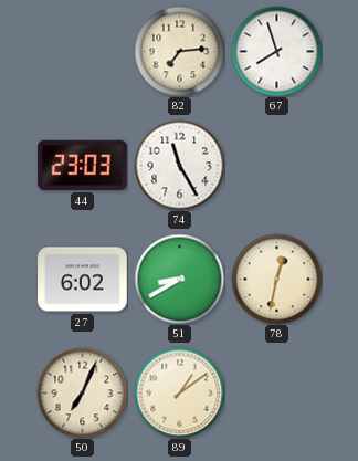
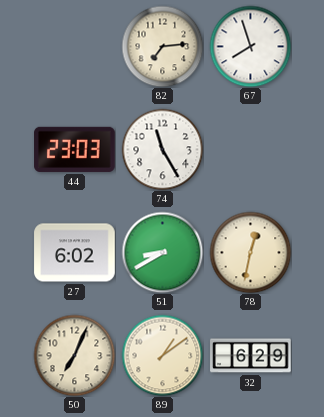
32: none -> 6:29
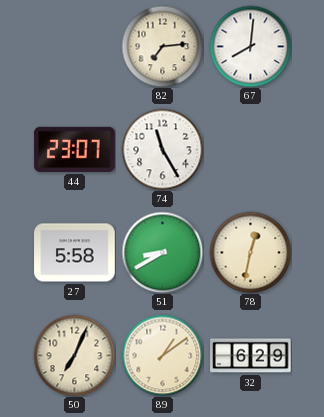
67: 7:57 -> 8:01
44: 23:03 -> 23:07
27: 6:02 -> 5:58
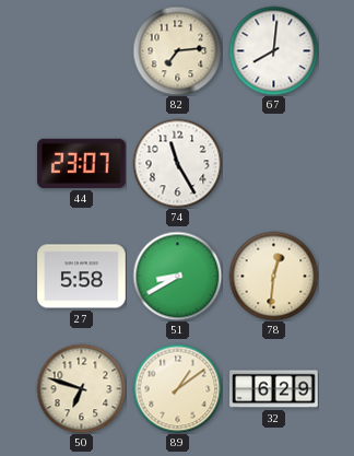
78: 12:32 -> 12:31
50: 7:04 -> 6:48
